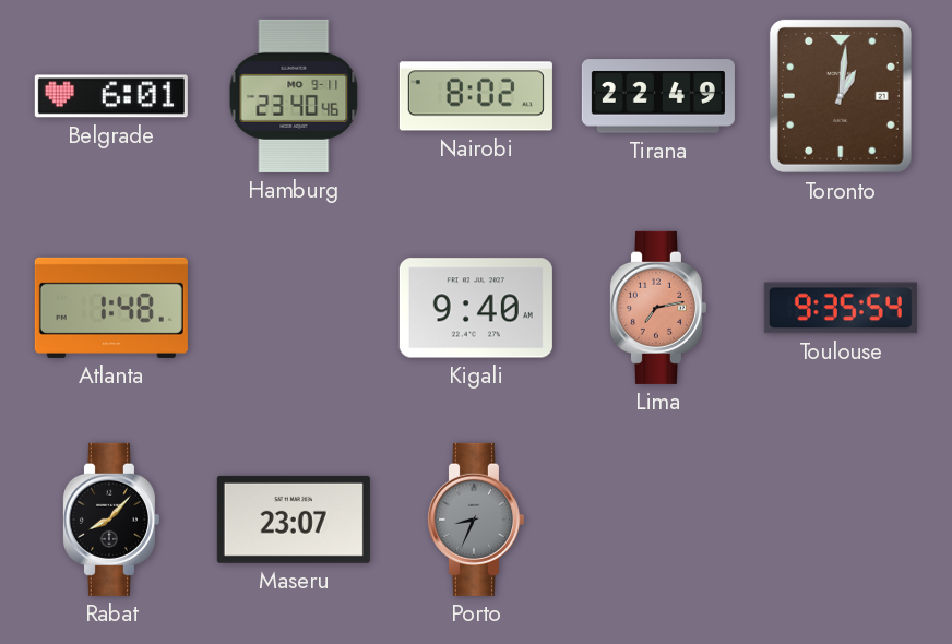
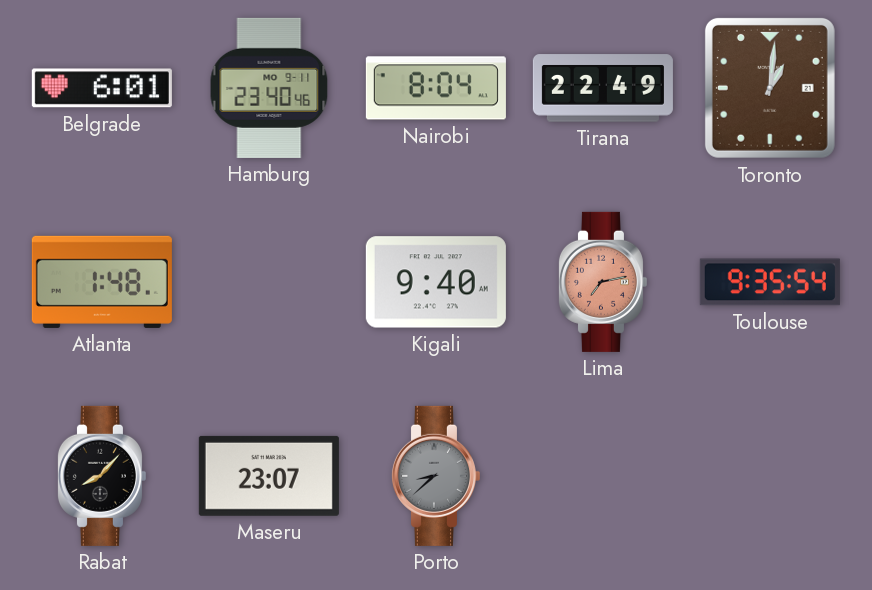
Nairobi: 8:02 -> 8:04
Porto: 8:34 -> 8:38
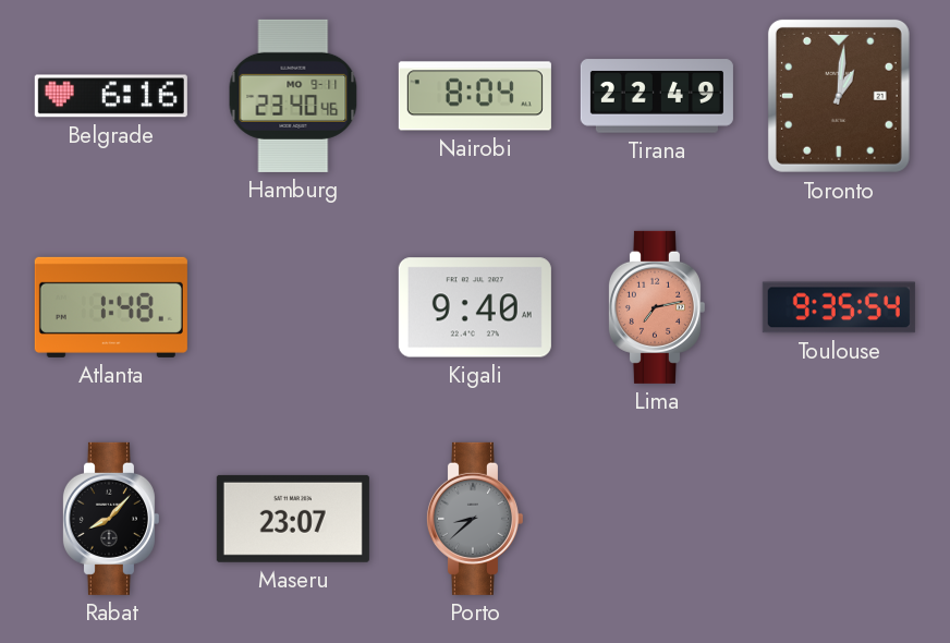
Belgrade: 6:01 -> 6:16
